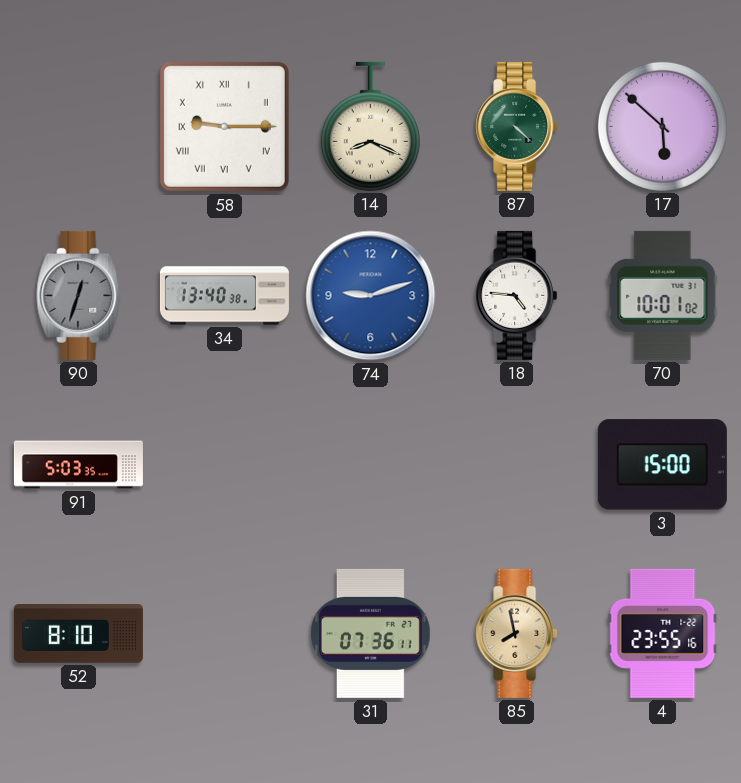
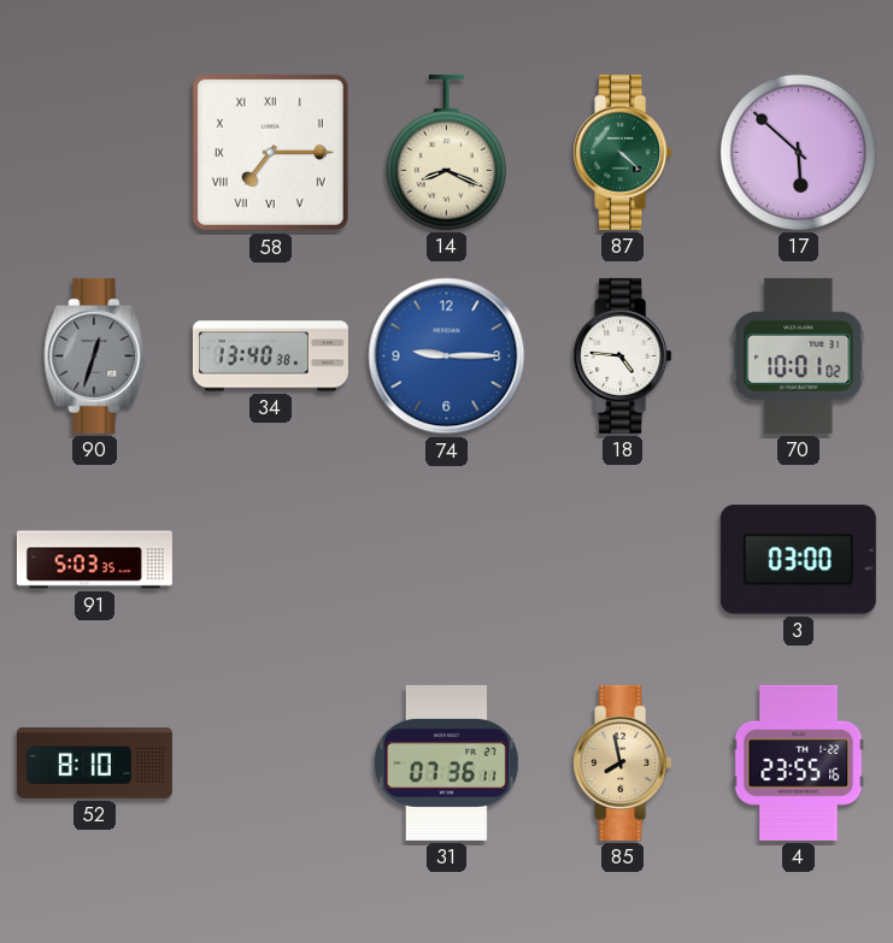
58: 9:15 -> 7:15
74: 9:12 -> 9:15
3: 15:00 -> 03:00
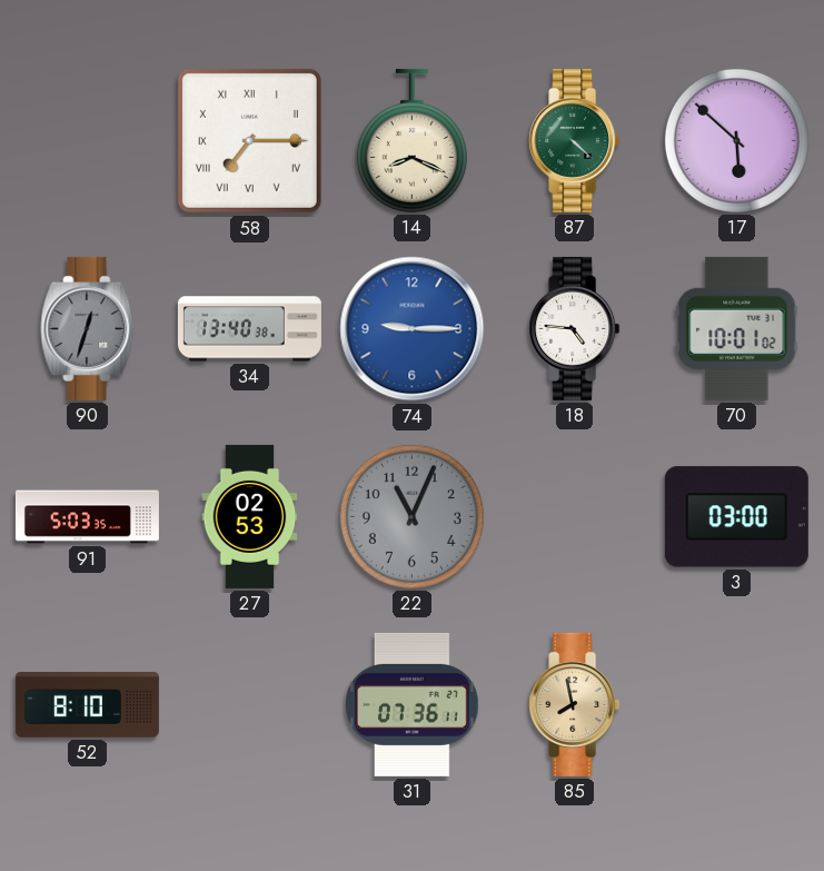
27: none -> 02:53
22: none -> 11:04
4: 23:55 -> none
